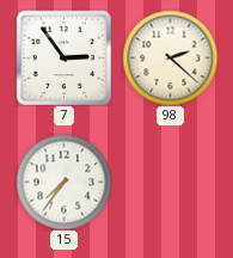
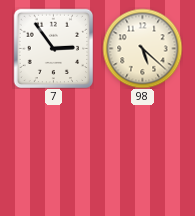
98: 2:22 -> 5:22
15: 7:36 -> none
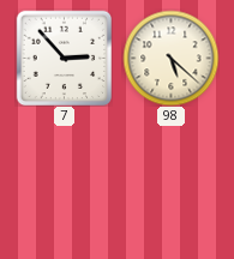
7: 2:54 -> 2:53
